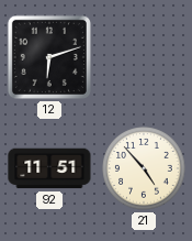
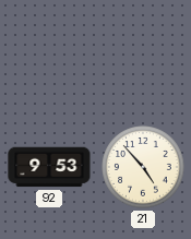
12: 6:12 -> none
92: 11:51 -> 9:53
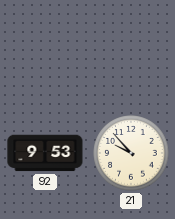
21: 4:53 -> 9:53
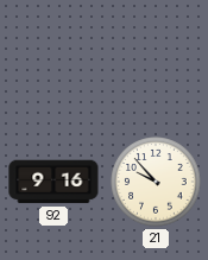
92: 9:53 -> 9:16
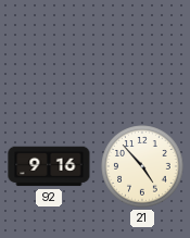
21: 9:53 -> 4:53
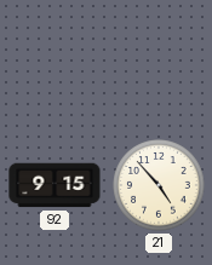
92: 9:16 -> 9:15
